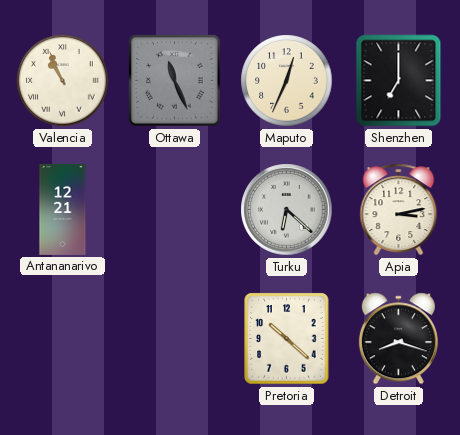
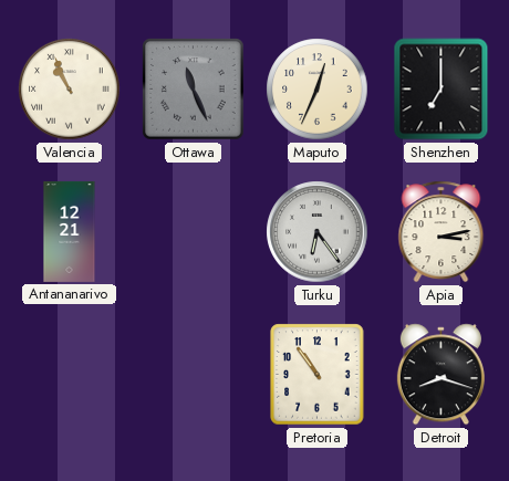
Turku: 6:22 -> 6:24
Pretoria: 10:22 -> 10:54
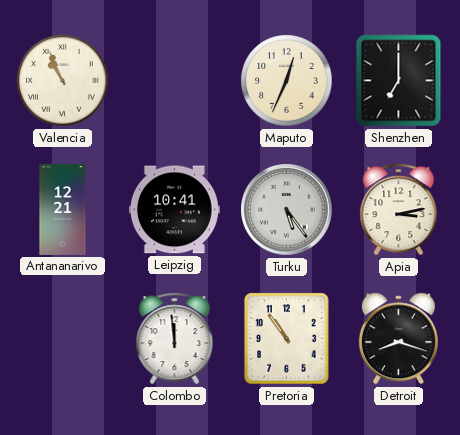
Ottawa: 11:26 -> none
Leipzig: none -> 10:41
Turku: 6:24 -> 5:24
Colombo: none -> 11:59
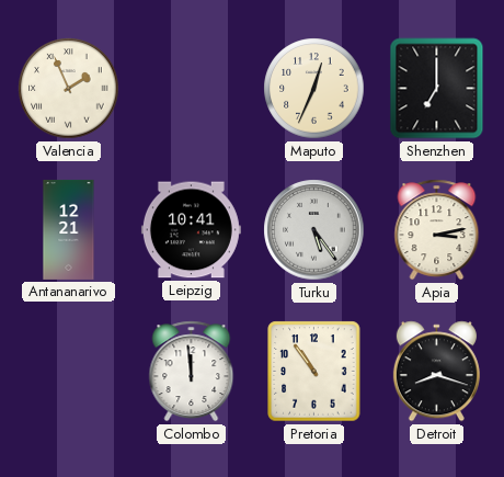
Valencia: 10:56 -> 1:56
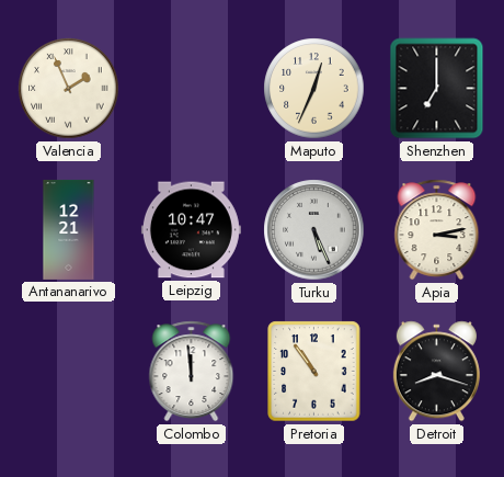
Leipzig: 10:41 -> 10:47
Turku: 5:24 -> 5:26
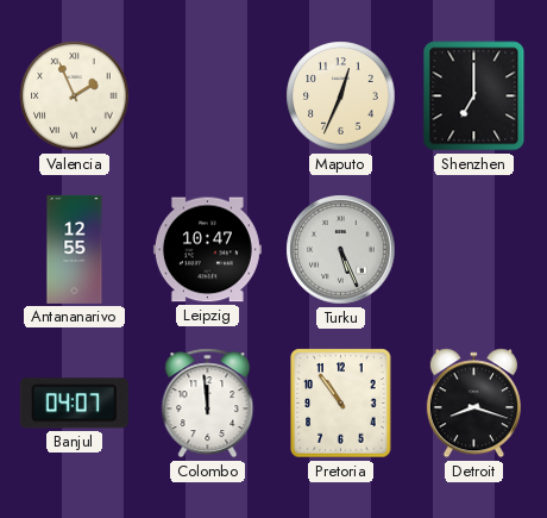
Antananarivo: 12:21 -> 12:55
Apia: 3:13 -> none
Banjul: none -> 04:07
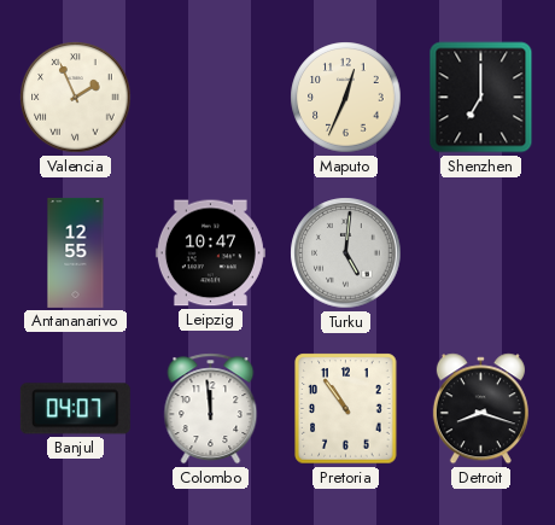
Turku: 5:26 -> 5:01
